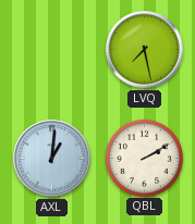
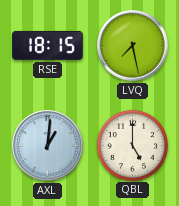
RSE: none -> 18:15
QBL: 2:10 -> 5:00
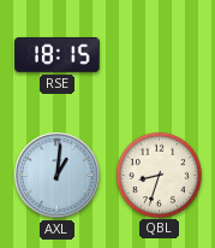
LVQ: 7:28 -> none
QBL: 5:00 -> 8:33
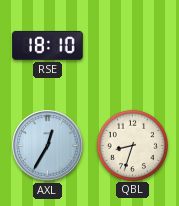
RSE: 18:15 -> 18:10
AXL: 1:01 -> 12:35
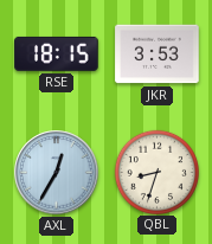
RSE: 18:10 -> 18:15
JKR: none -> 3:53
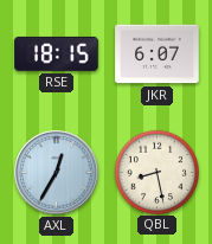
JKR: 3:53 -> 6:07
QBL: 8:33 -> 8:28
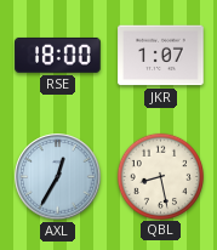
RSE: 18:15 -> 18:00
JKR: 6:07 -> 1:07
